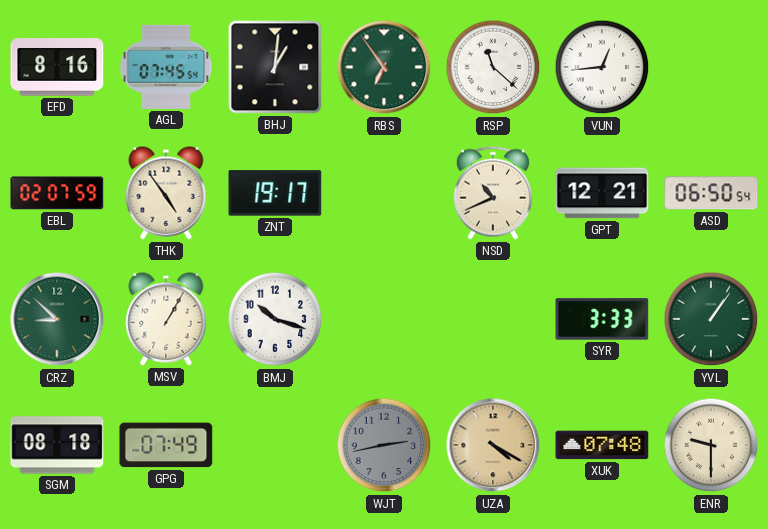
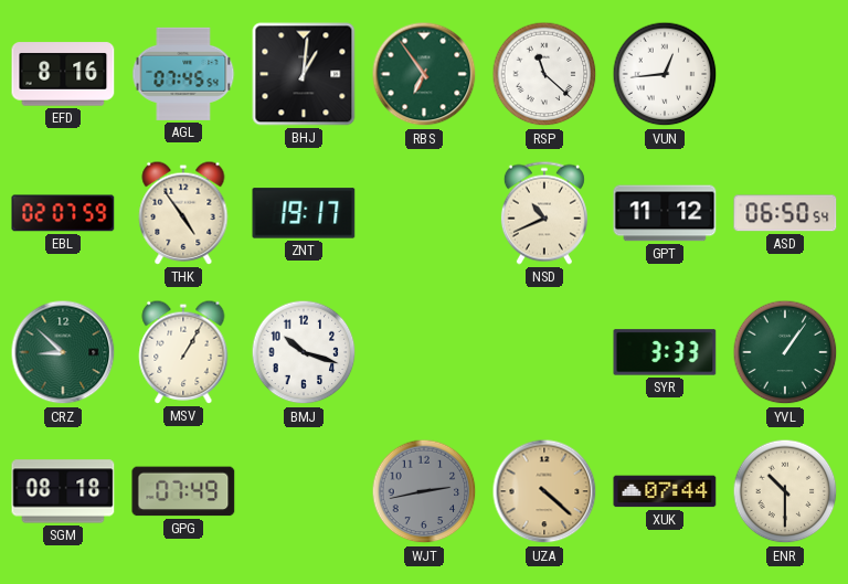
GPT: 12:21 -> 11:12
UZA: 4:20 -> 4:22
XUK: 07:48 -> 07:44
ENR: 9:30 -> 10:30
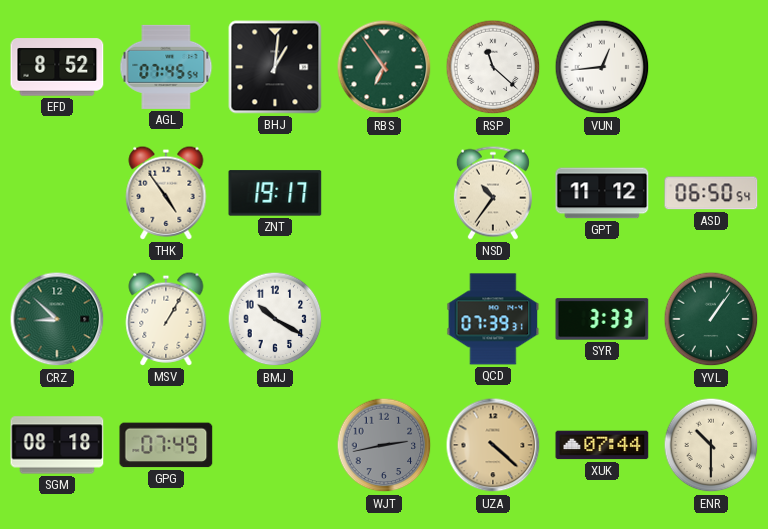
EFD: 8:16 -> 8:52
EBL: 02:07 -> none
NSD: 10:41 -> 10:36
BMJ: 10:18 -> 10:20
QCD: none -> 07:39
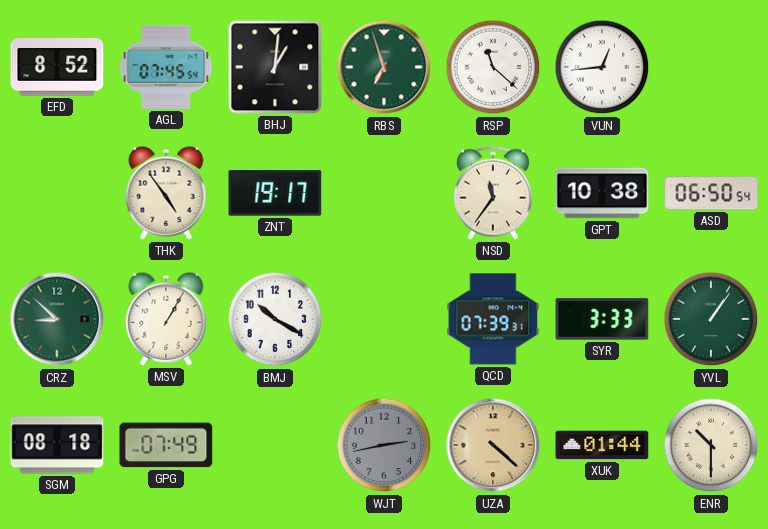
RBS: 6:54 -> 6:57
NSD: 10:36 -> 11:36
GPT: 11:12 -> 10:38
XUK: 07:44 -> 01:44
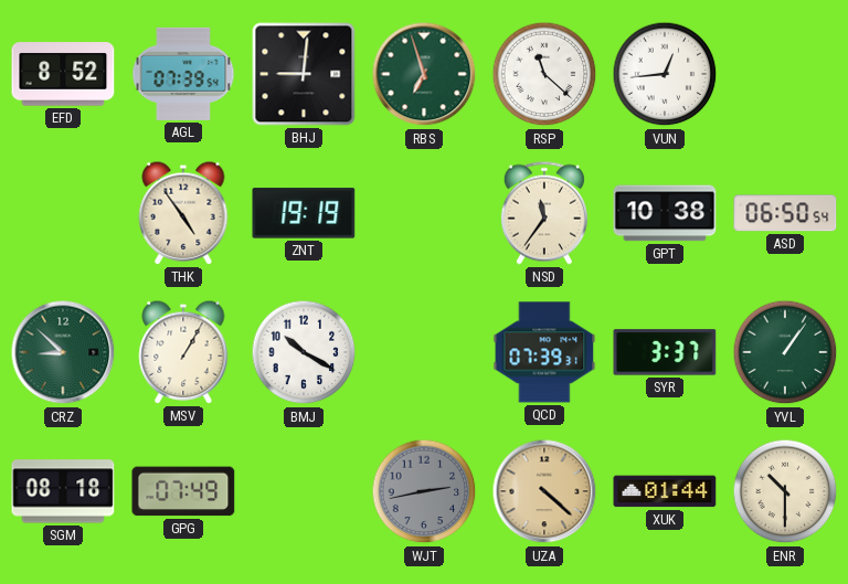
AGL: 07:45 -> 07:39
BHJ: 1:01 -> 9:01
ZNT: 19:17 -> 19:19
SYR: 3:33 -> 3:37
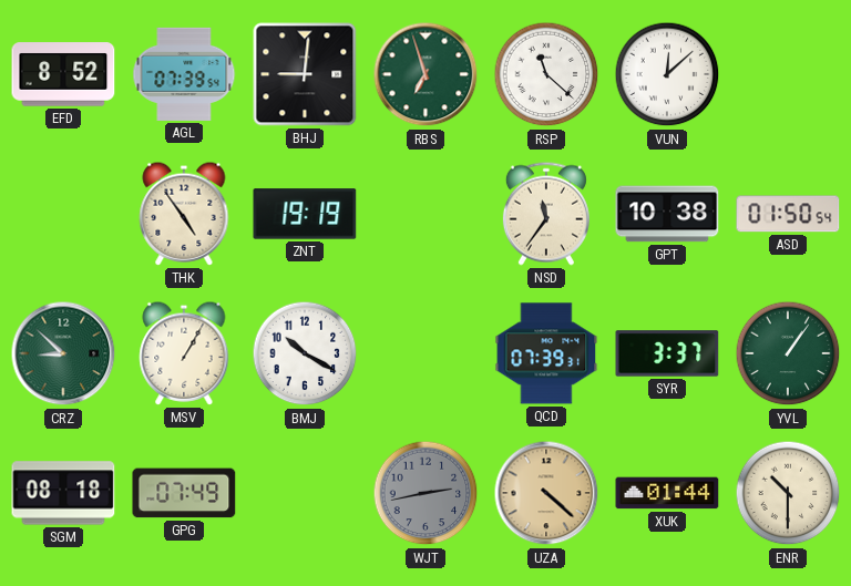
VUN: 12:44 -> 12:08
ASD: 06:50 -> 01:50
